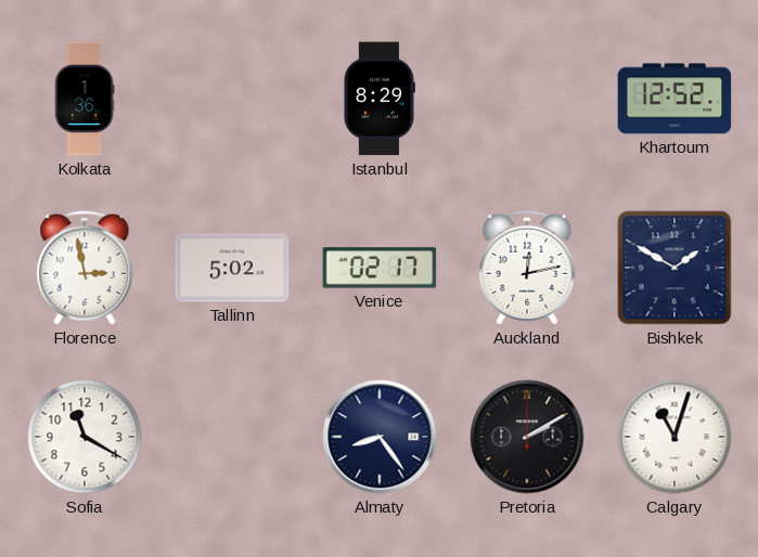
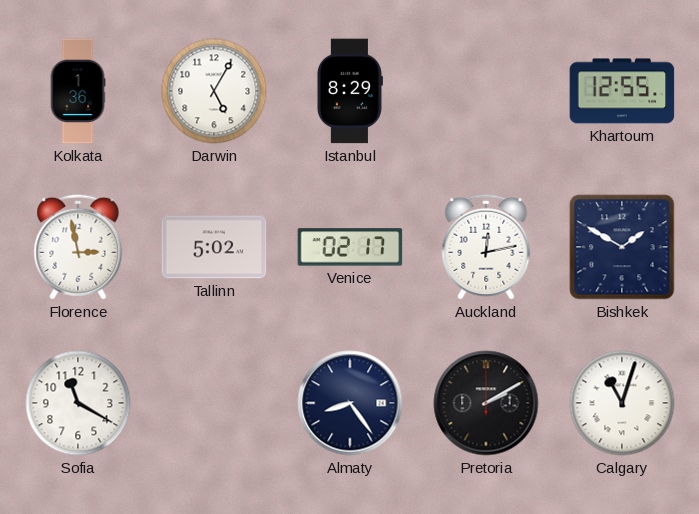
Darwin: none -> 5:05
Khartoum: 12:52 -> 12:55
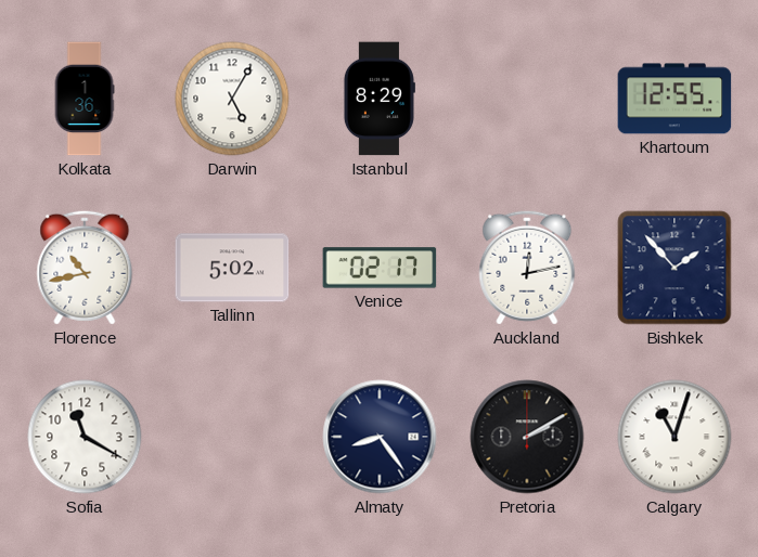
Florence: 2:58 -> 10:43
Bishkek: 1:50 -> 1:53
